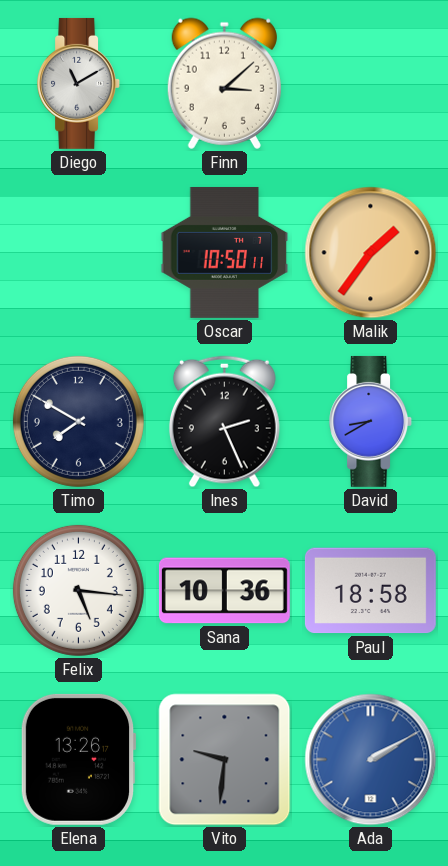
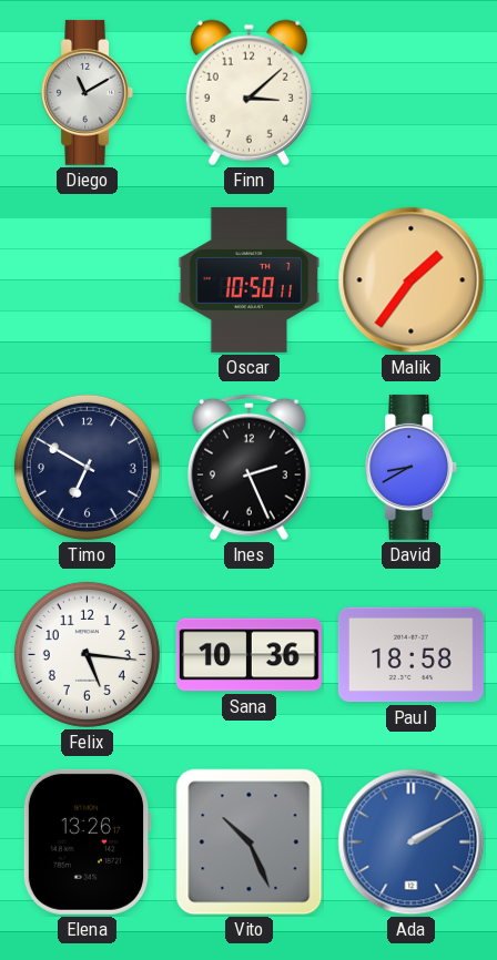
Timo: 7:50 -> 6:50
Vito: 9:31 -> 10:26
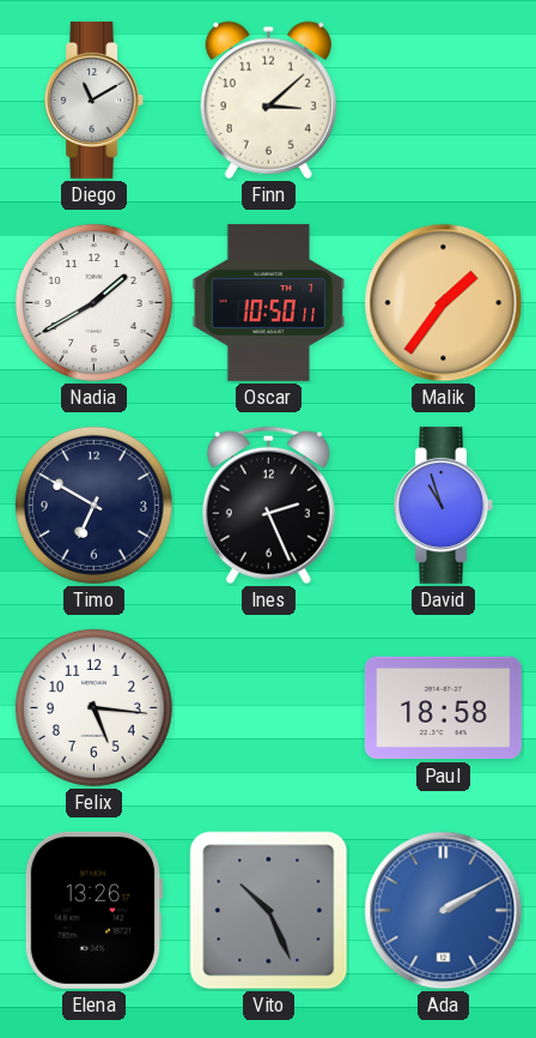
Nadia: none -> 1:40
David: 8:40 -> 10:57
Sana: 10:36 -> none
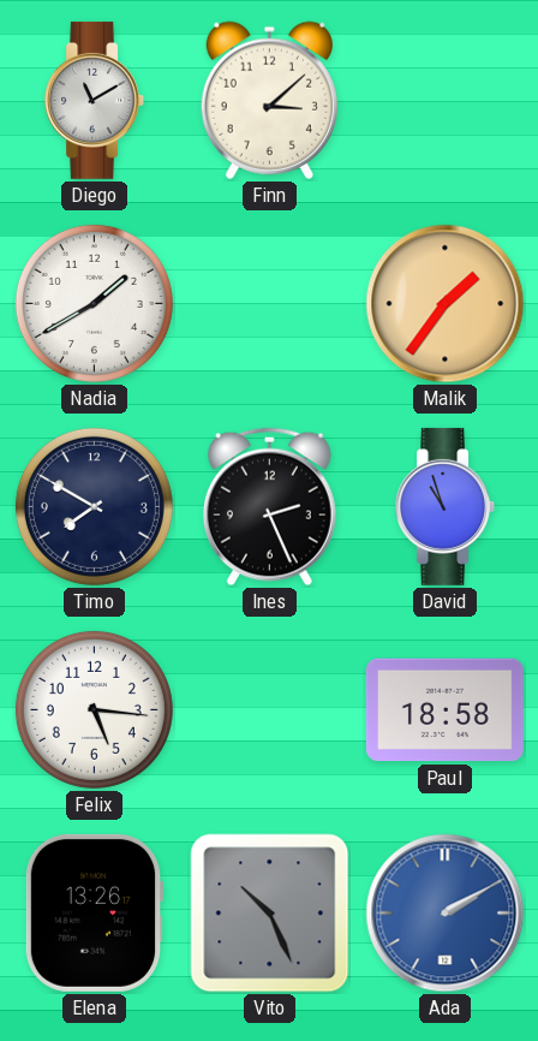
Oscar: 10:50 -> none
Timo: 6:50 -> 7:50
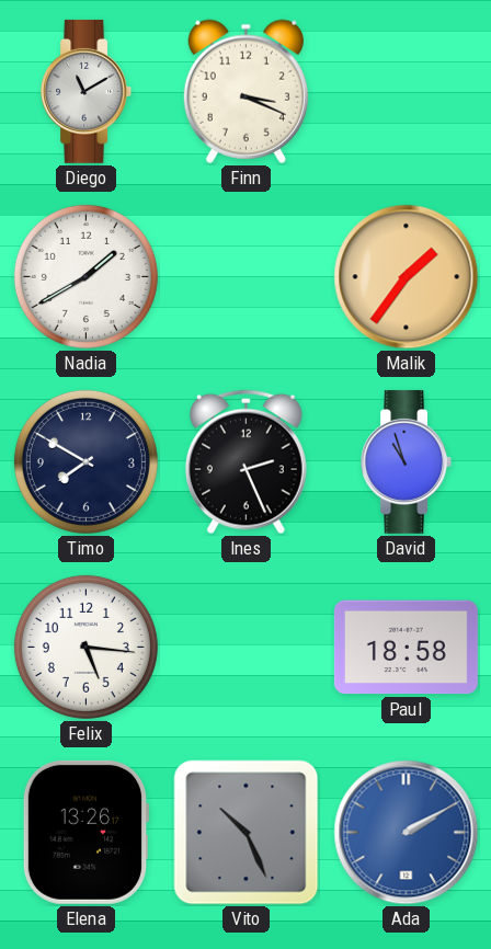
Finn: 3:08 -> 3:19
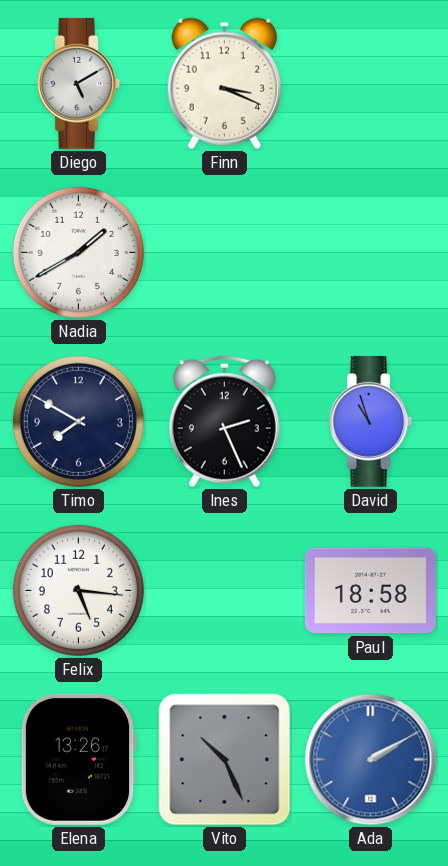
Diego: 11:10 -> 5:10
Malik: 1:36 -> none
